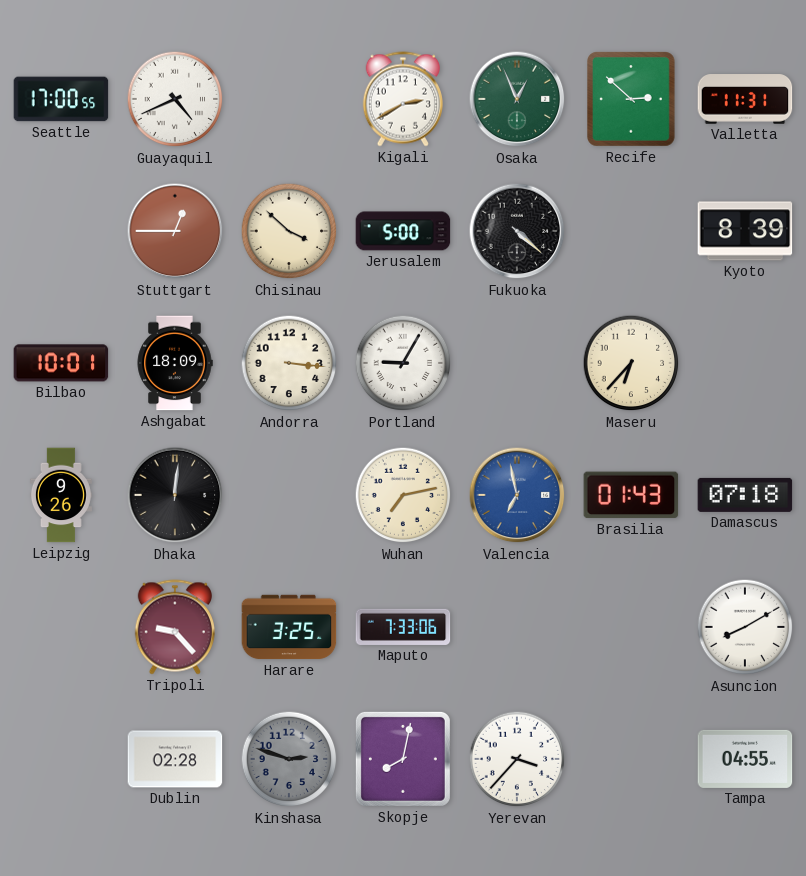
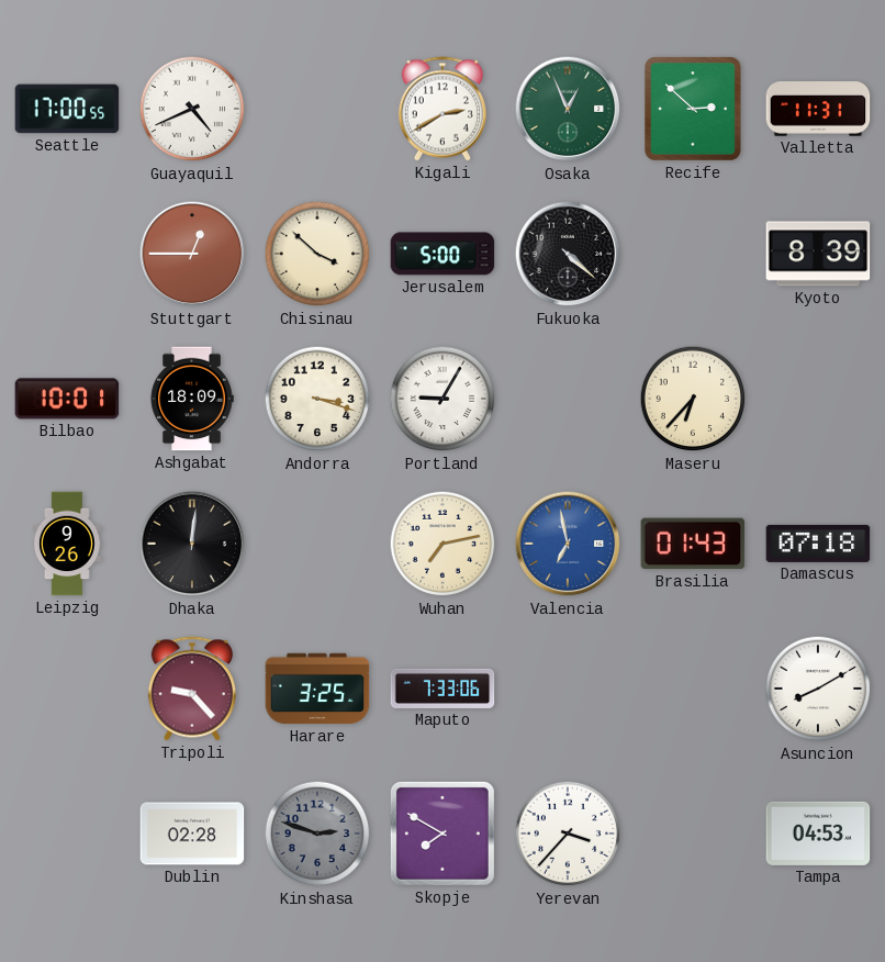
Andorra: 3:16 -> 3:18
Skopje: 8:02 -> 7:50
Tampa: 04:55 -> 04:53
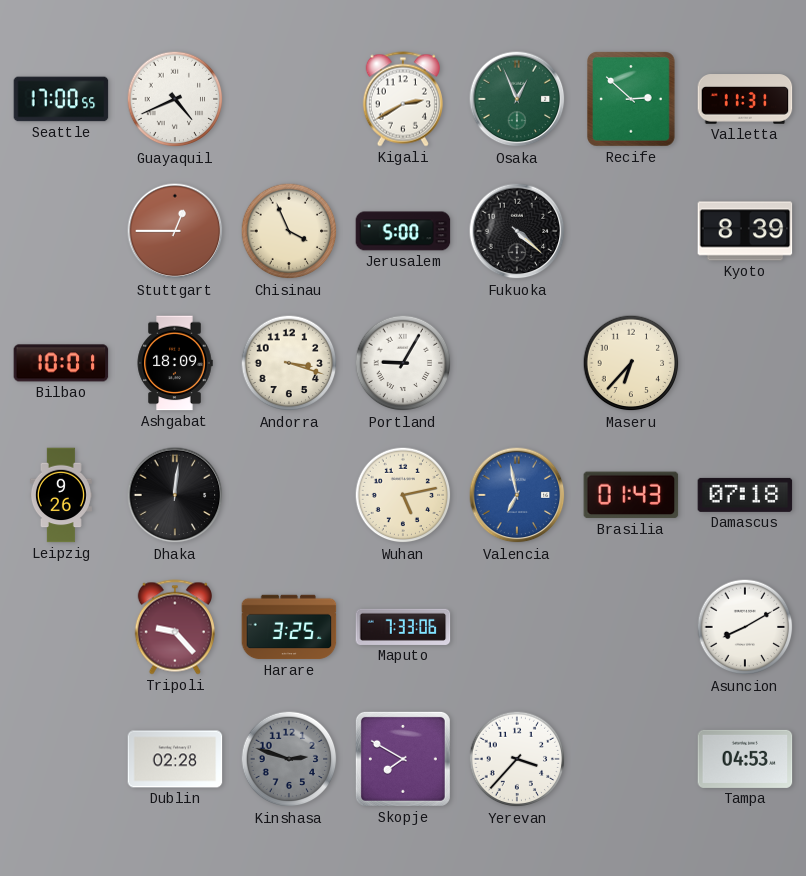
Chisinau: 3:52 -> 3:56
Wuhan: 7:13 -> 5:13
